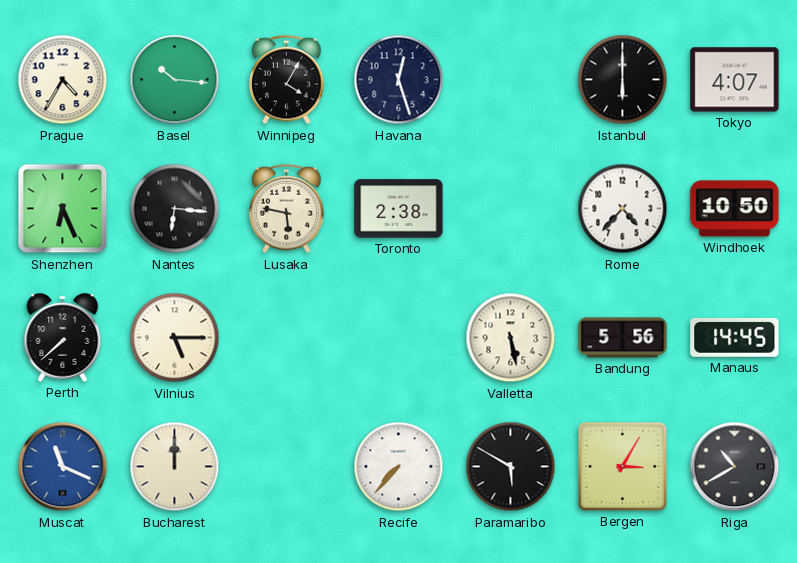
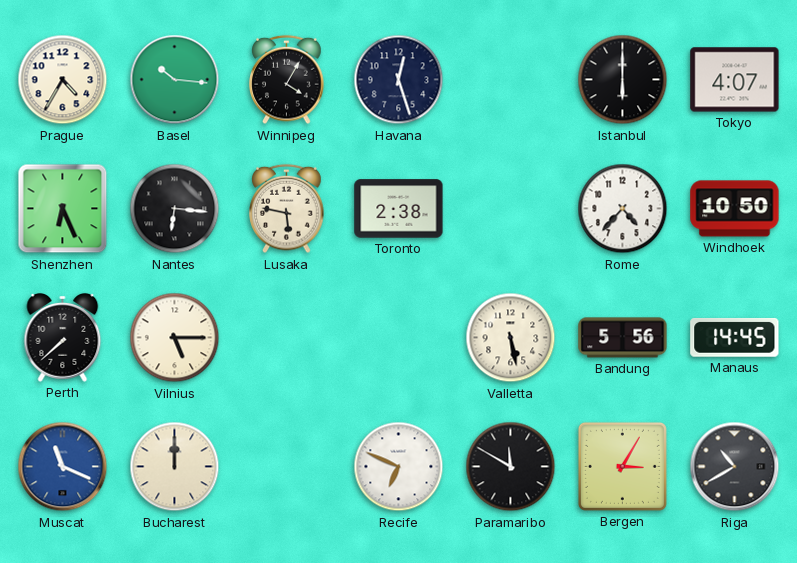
Recife: 7:37 -> 6:49
Paramaribo: 5:50 -> 11:50
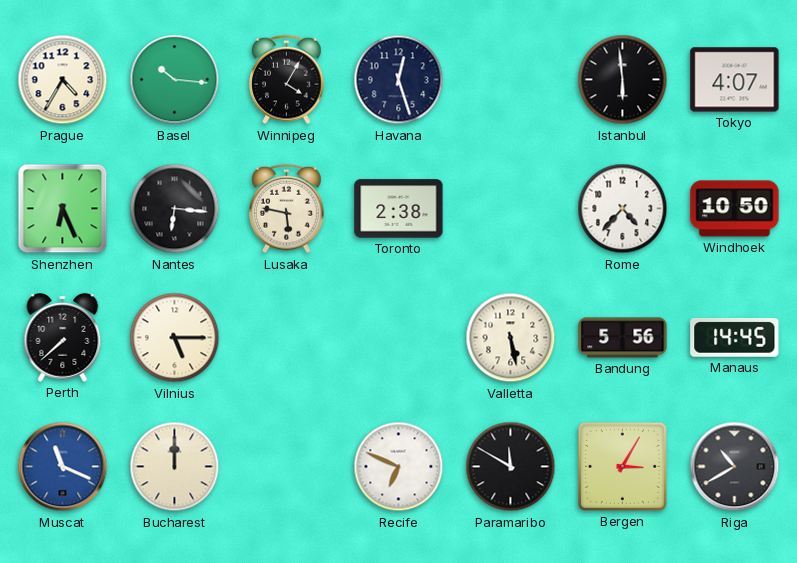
Istanbul: 6:00 -> 5:59
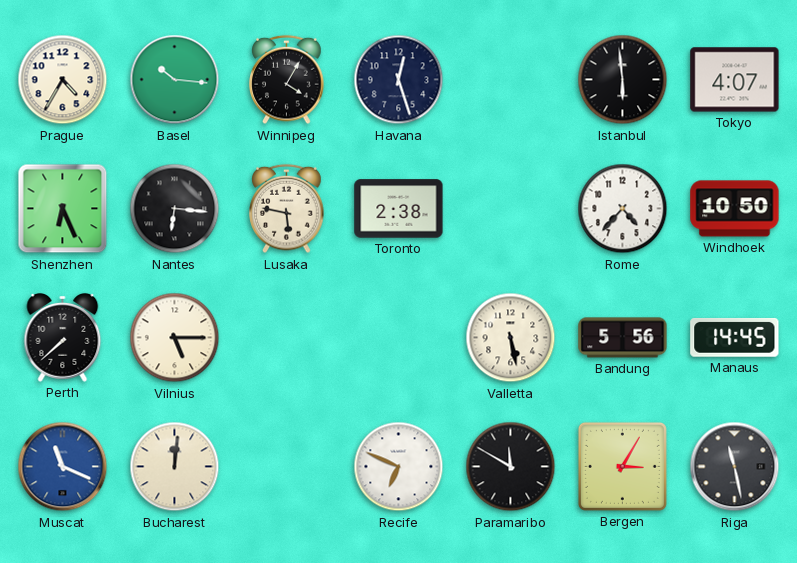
Bucharest: 12:00 -> 12:01
Riga: 10:40 -> 11:28
